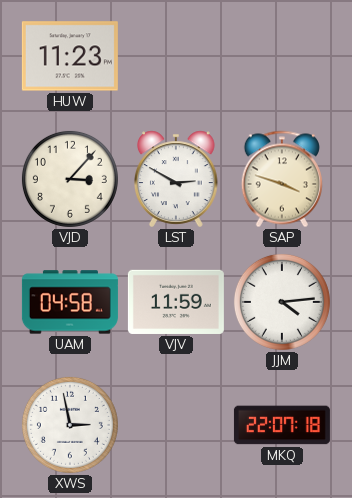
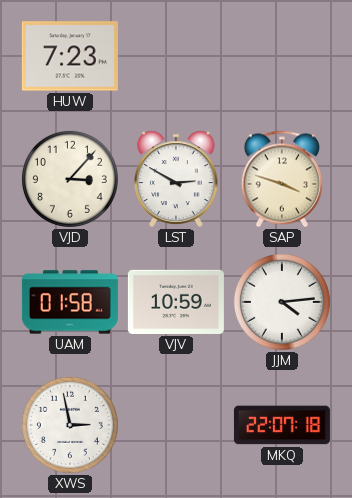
HUW: 11:23 -> 7:23
UAM: 04:58 -> 01:58
VJV: 11:59 -> 10:59
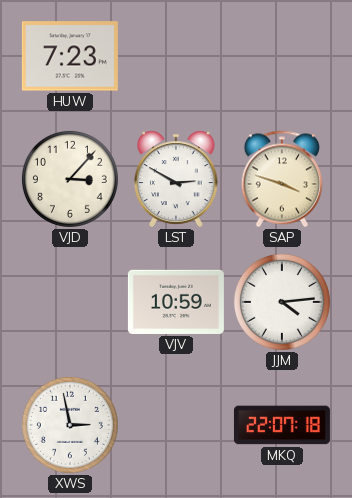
UAM: 01:58 -> none
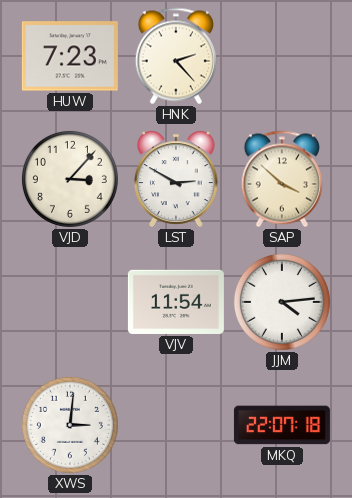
HNK: none -> 2:23
SAP: 3:48 -> 3:52
VJV: 10:59 -> 11:54
XWS: 2:58 -> 3:01
